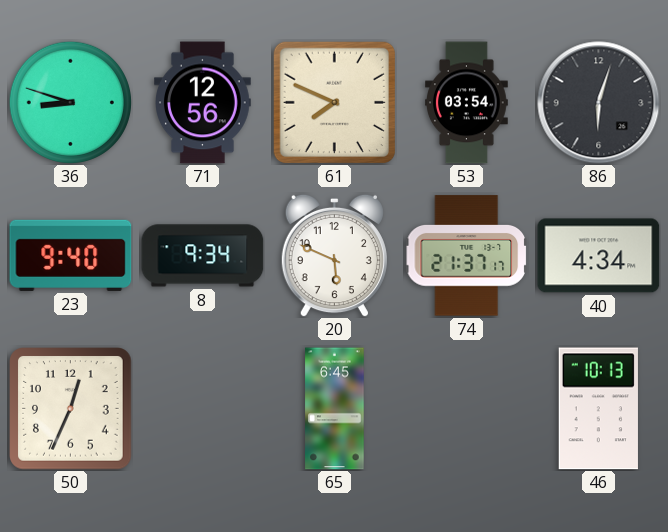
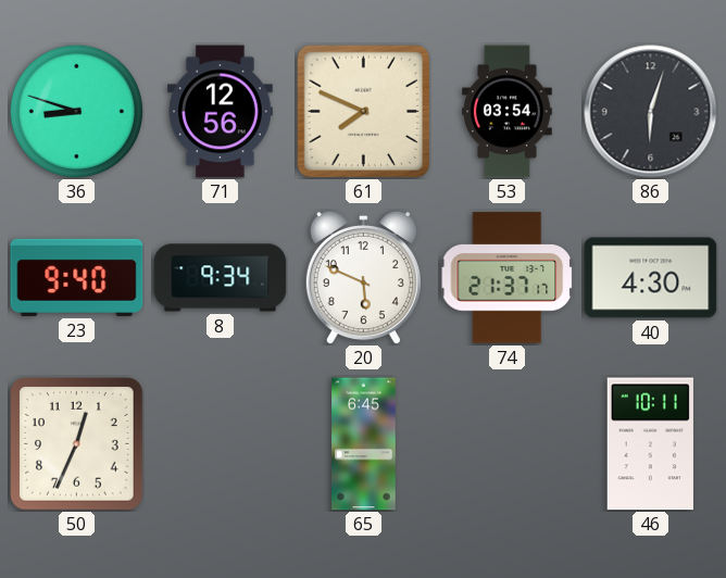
40: 4:34 -> 4:30
46: 10:13 -> 10:11
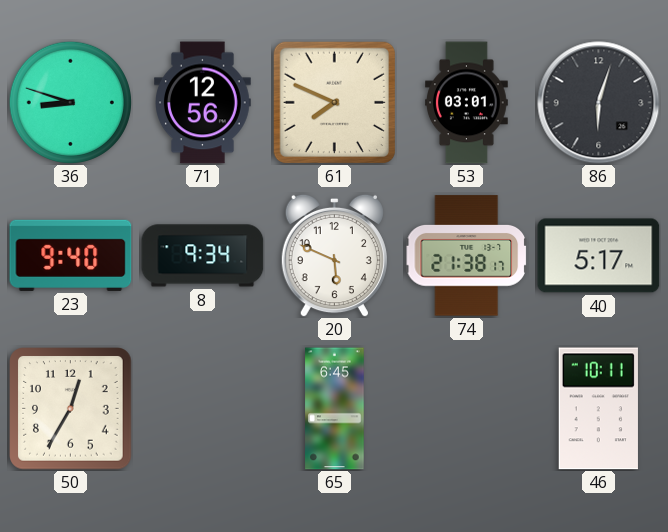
53: 03:54 -> 03:01
74: 21:37 -> 21:38
40: 4:30 -> 5:17
50: 12:34 -> 12:35
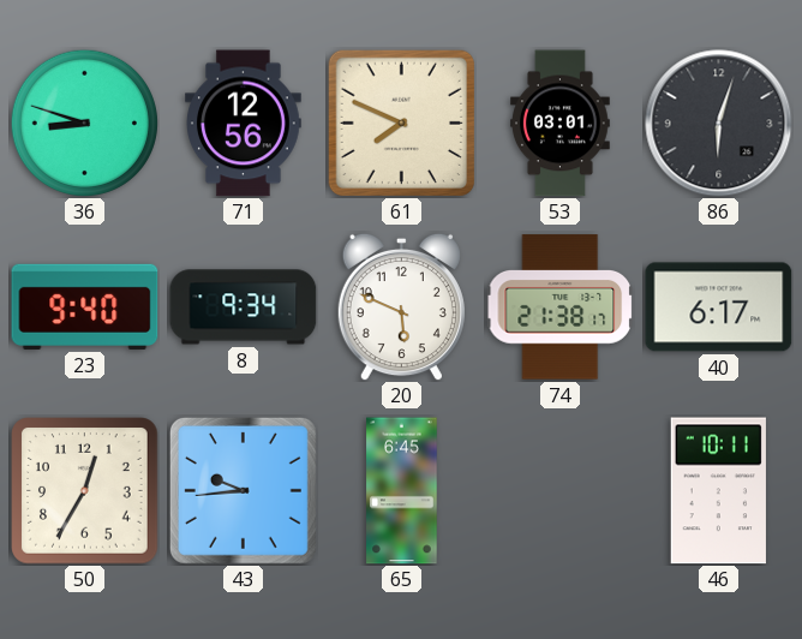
40: 5:17 -> 6:17
43: none -> 9:44
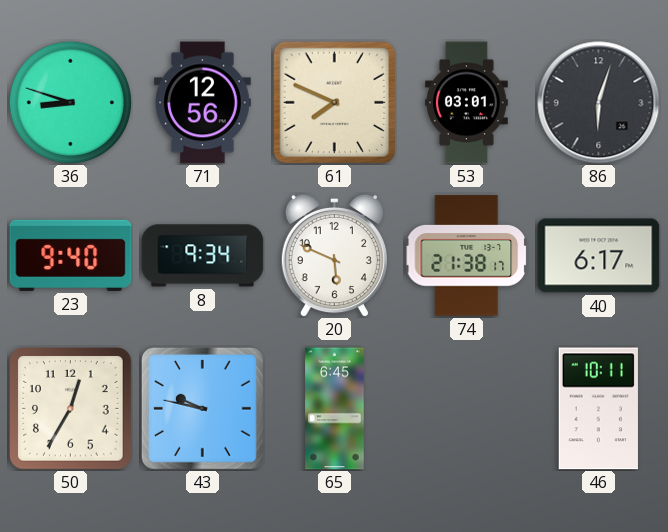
43: 9:44 -> 9:47
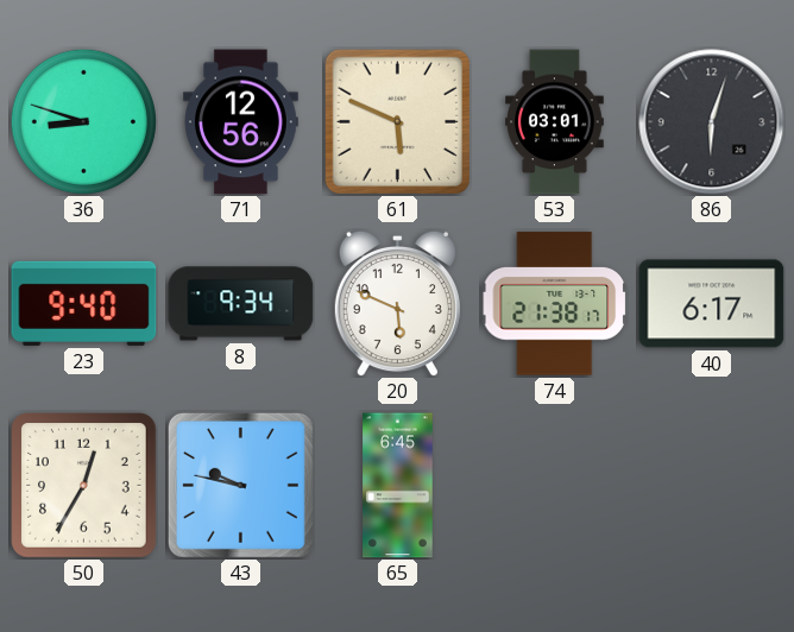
61: 7:49 -> 5:49
46: 10:11 -> none
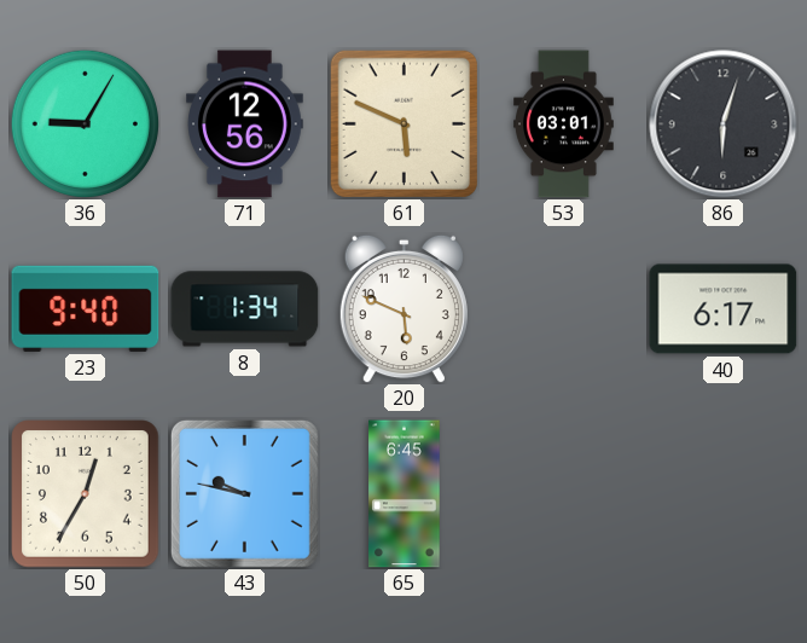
36: 8:48 -> 9:05
8: 9:34 -> 1:34
74: 21:38 -> none
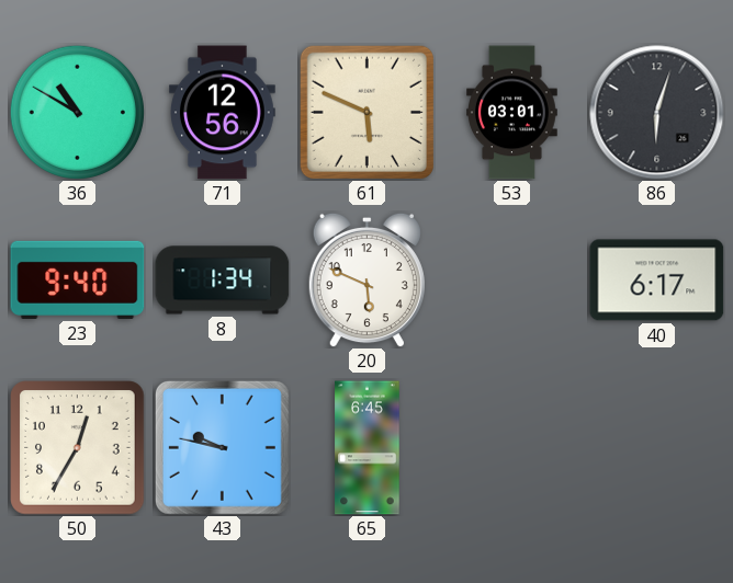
36: 9:05 -> 10:50
